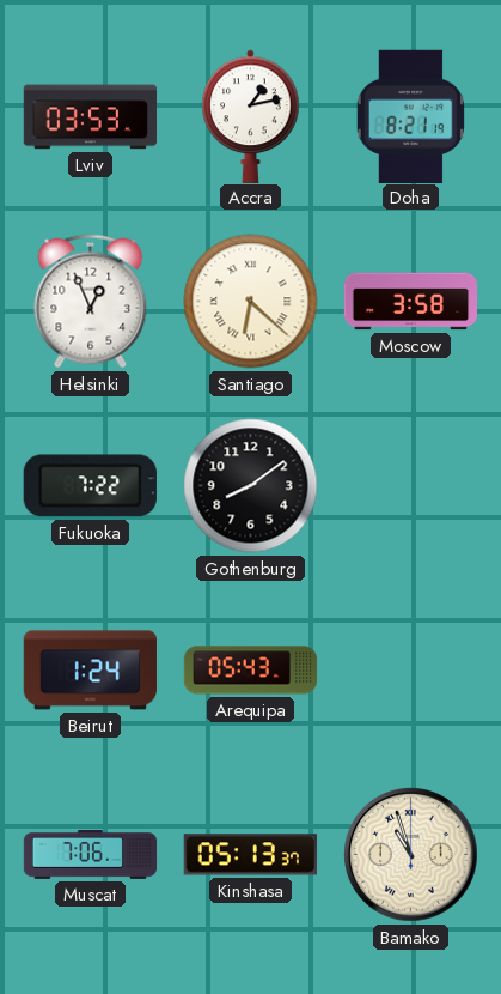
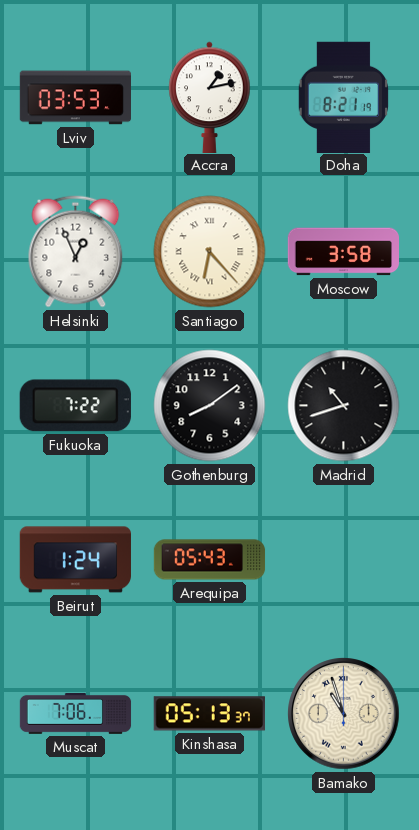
Santiago: 6:22 -> 6:23
Madrid: none -> 10:42
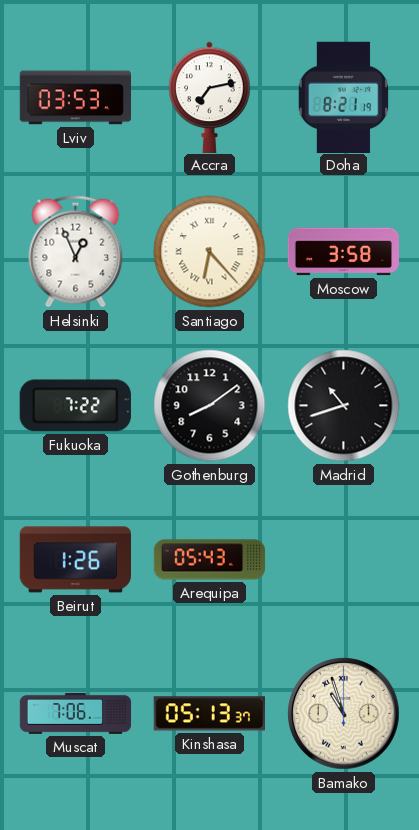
Accra: 1:13 -> 7:13
Beirut: 1:24 -> 1:26
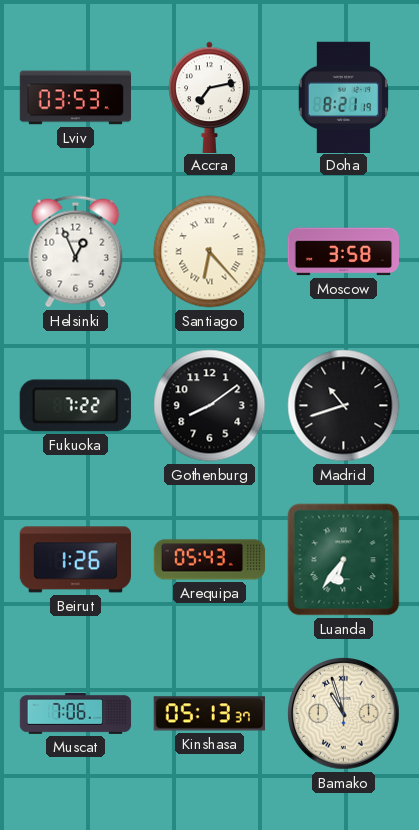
Luanda: none -> 6:36
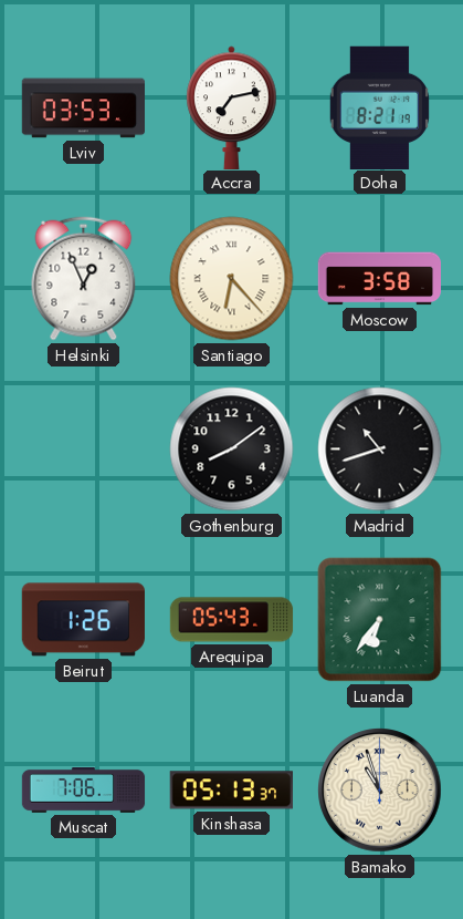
Fukuoka: 7:22 -> none
